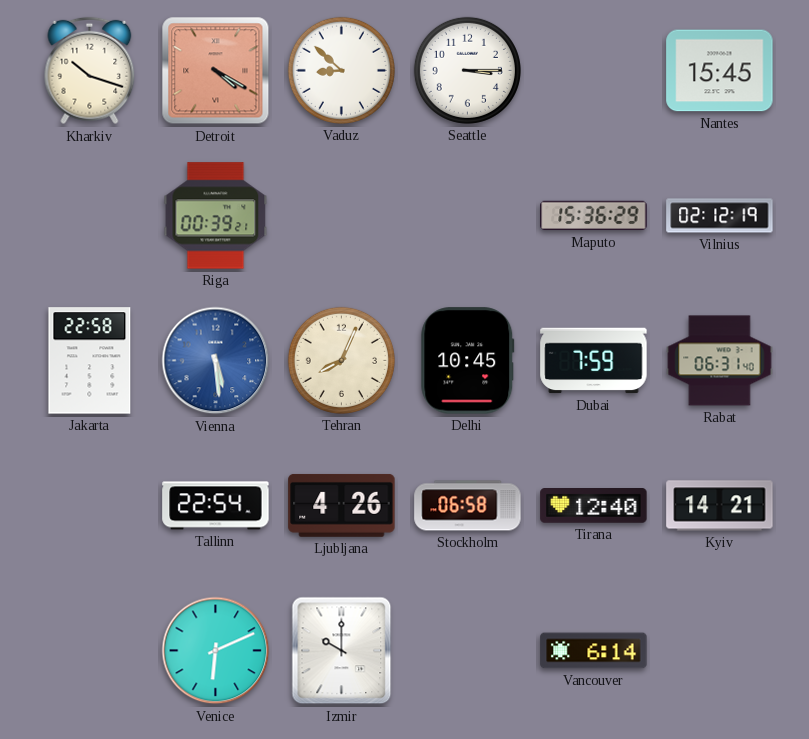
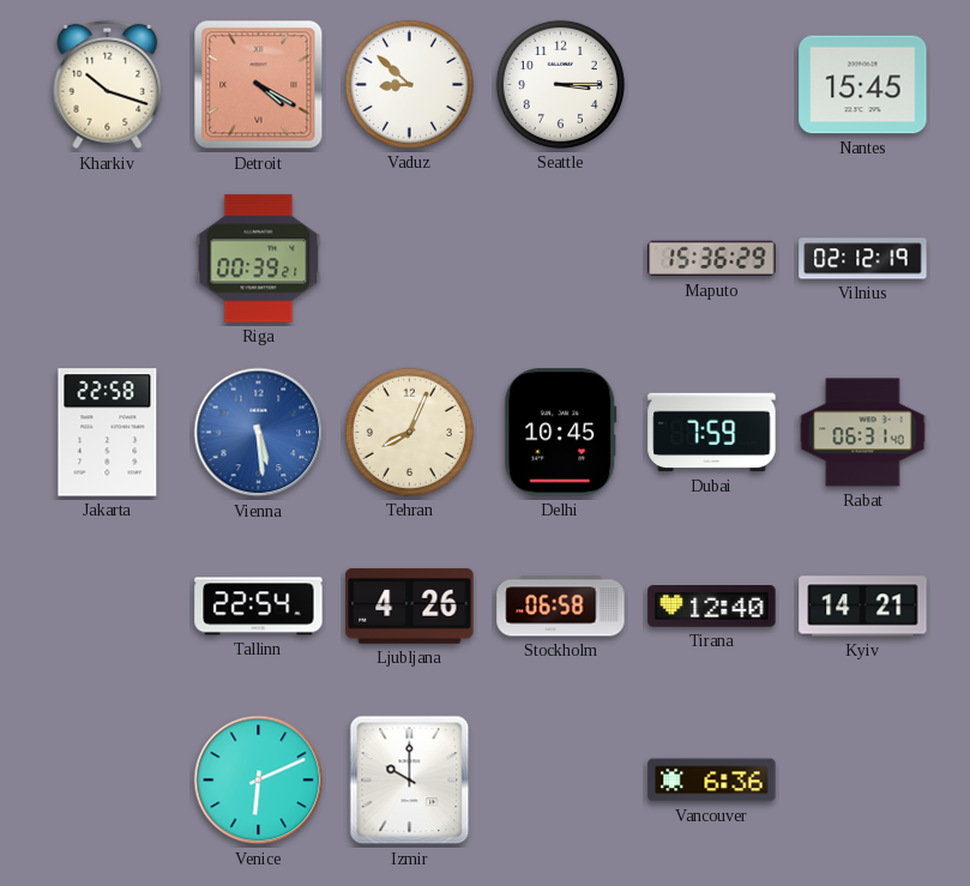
Vancouver: 6:14 -> 6:36
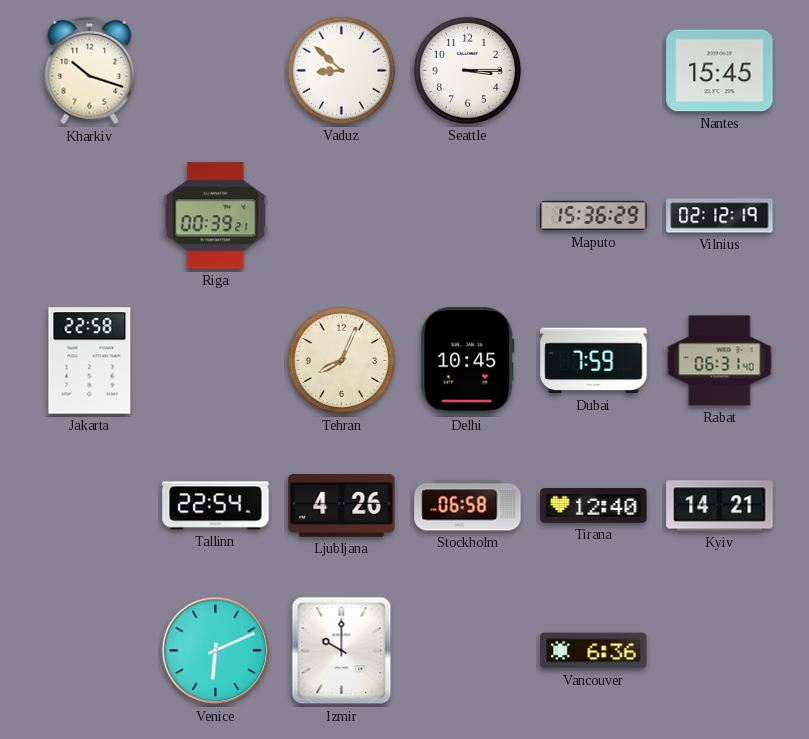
Detroit: 4:20 -> none
Vienna: 5:29 -> none
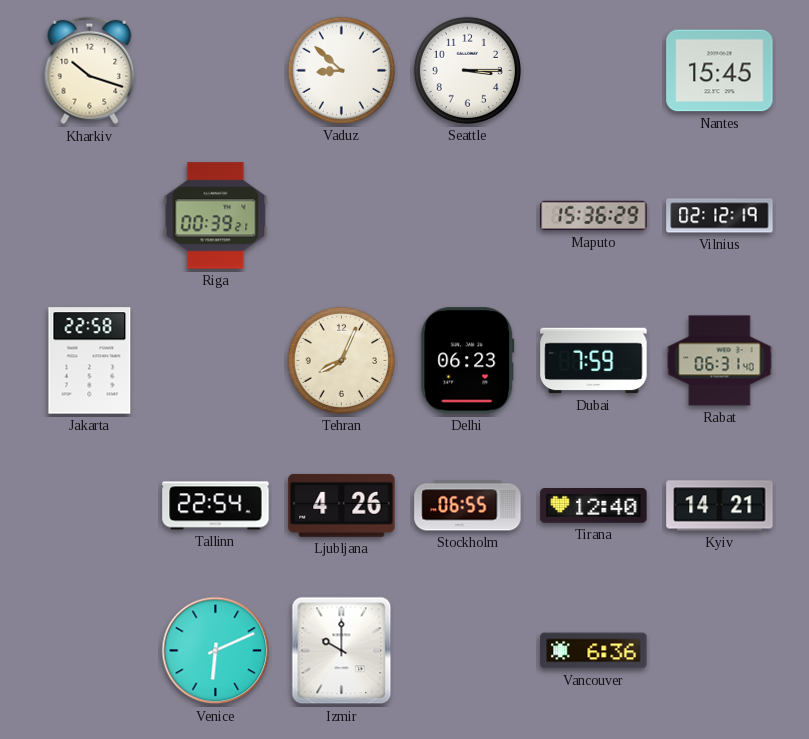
Delhi: 10:45 -> 06:23
Stockholm: 06:58 -> 06:55
